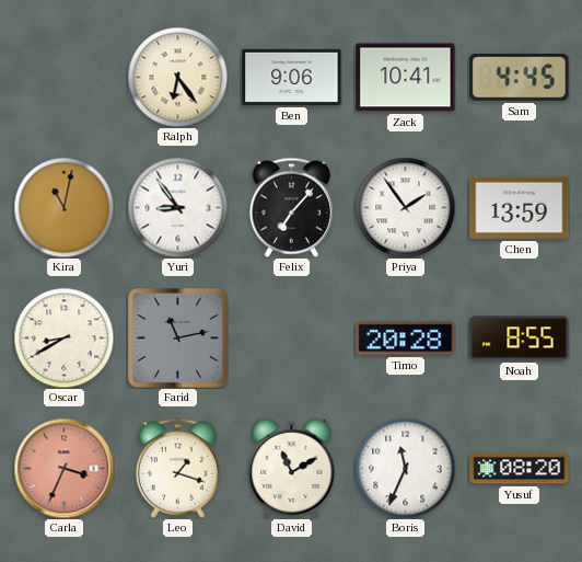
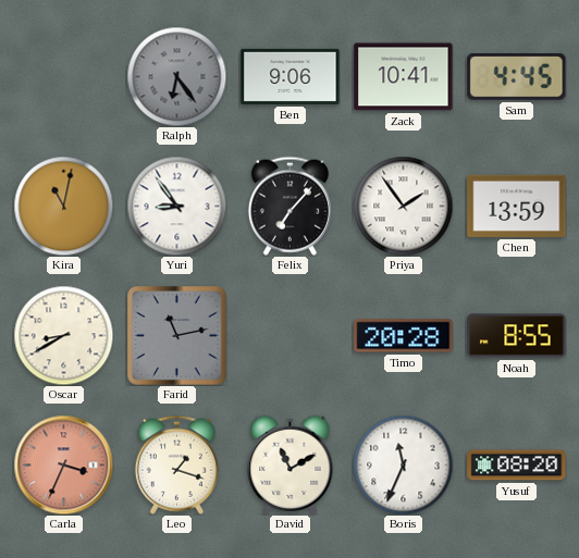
Ralph dial: cream -> grey
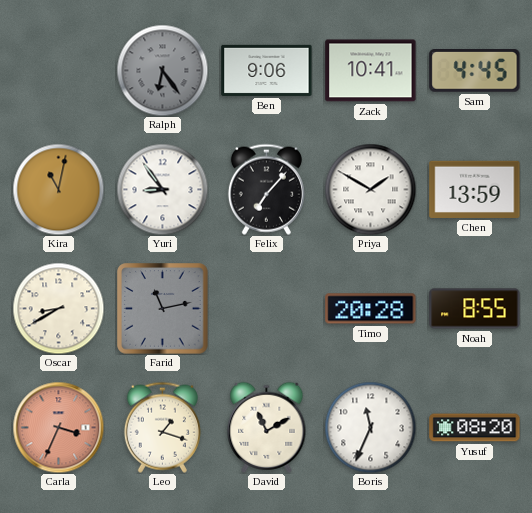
Priya: 1:54 -> 1:50
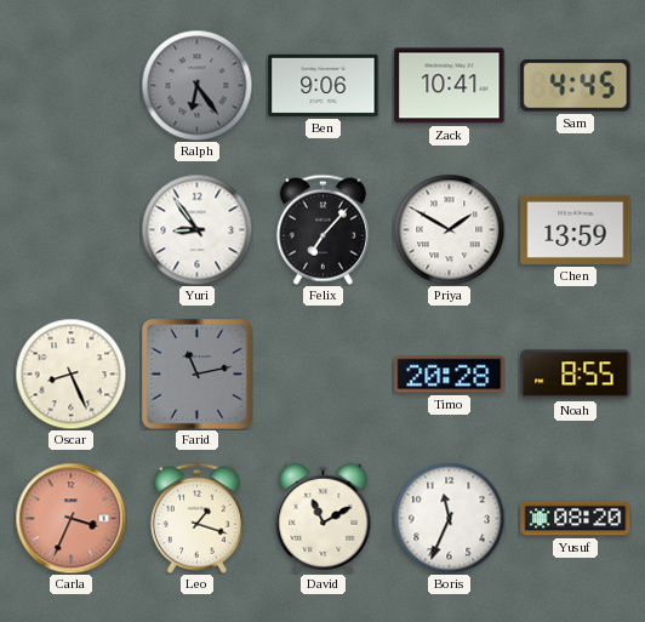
Kira: 11:02 -> none
Oscar: 8:40 -> 8:26
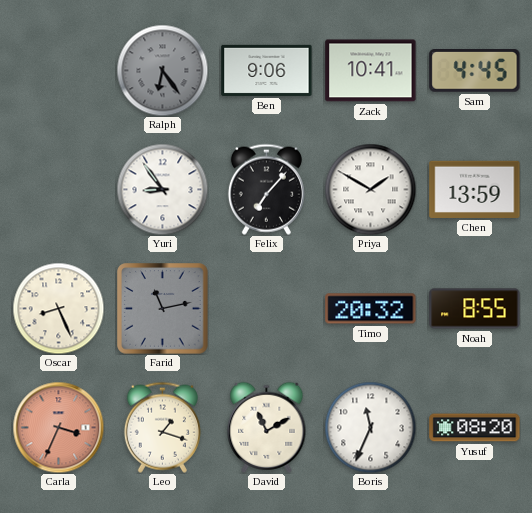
Timo: 20:28 -> 20:32
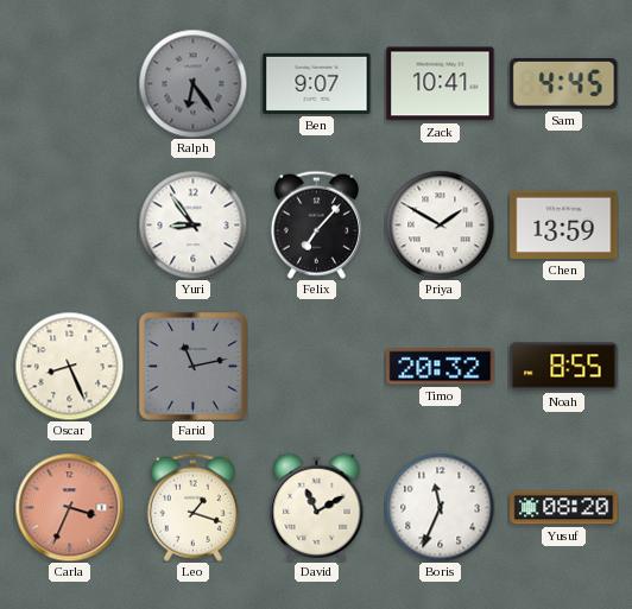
Ben: 9:06 -> 9:07
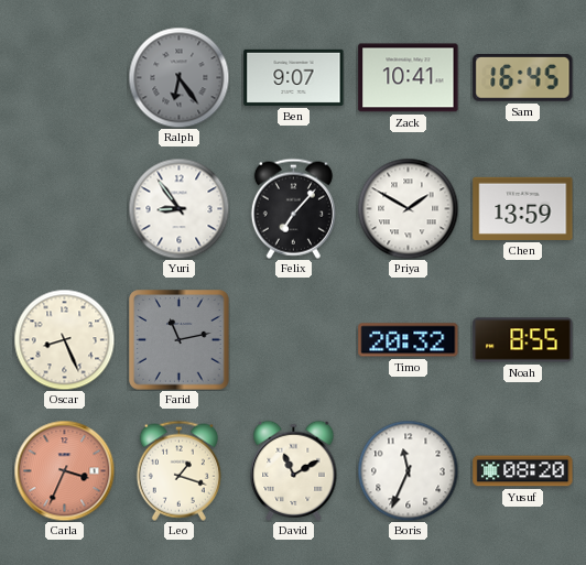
Sam: 4:45 -> 16:45
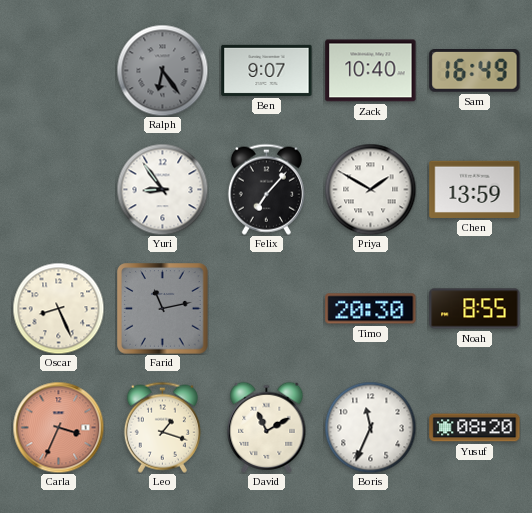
Zack: 10:41 -> 10:40
Sam: 16:45 -> 16:49
Timo: 20:32 -> 20:30
